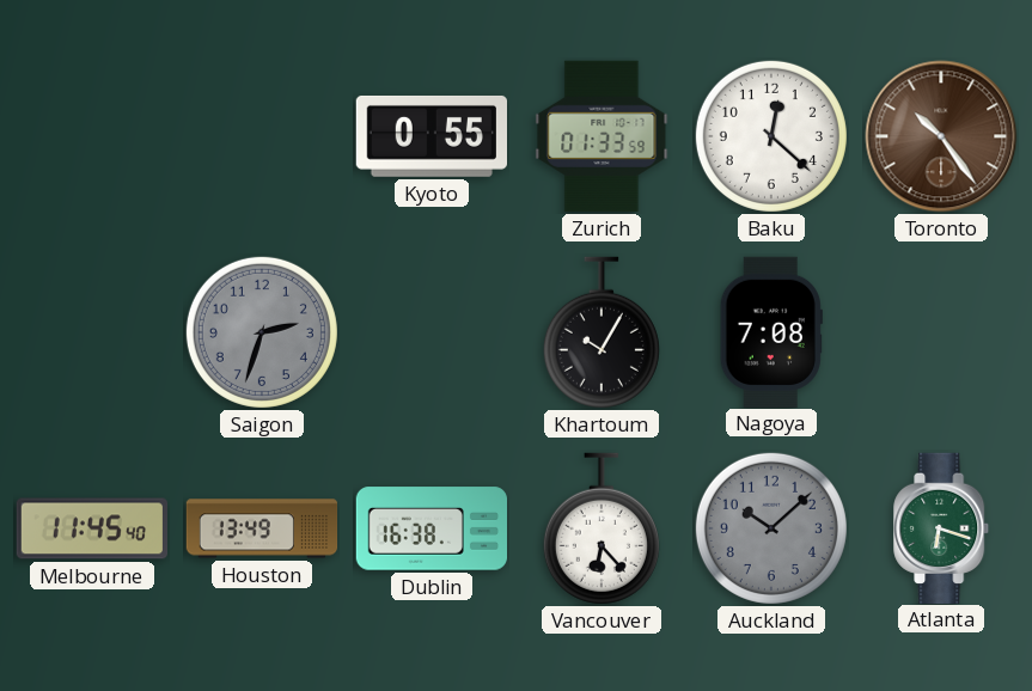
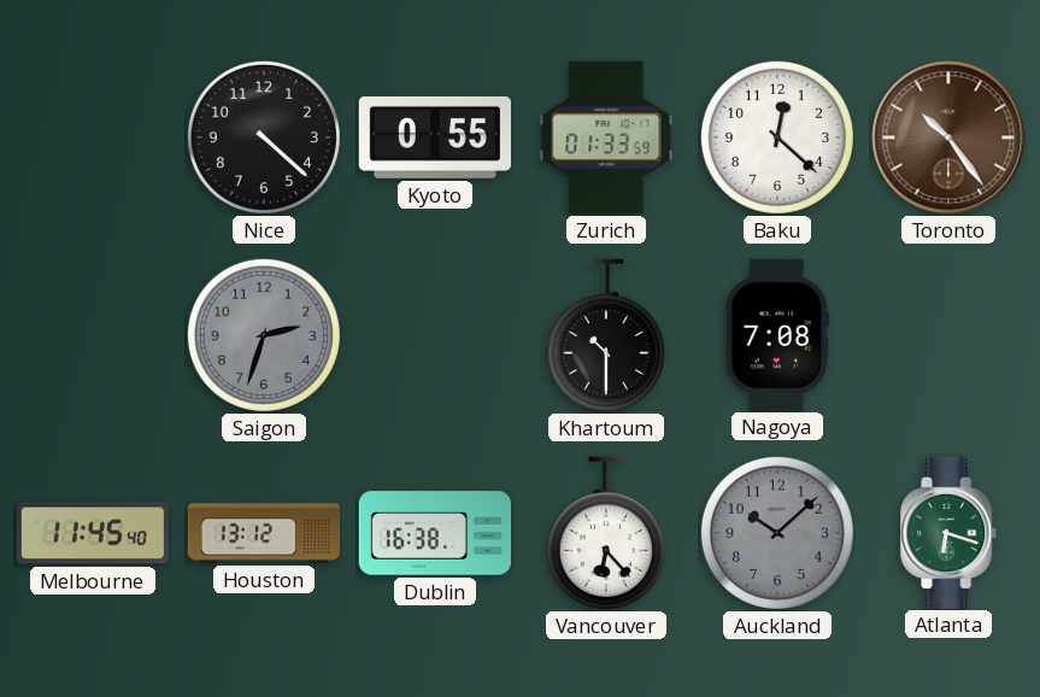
Nice: none -> 4:22
Khartoum: 10:05 -> 10:30
Houston: 13:49 -> 13:12
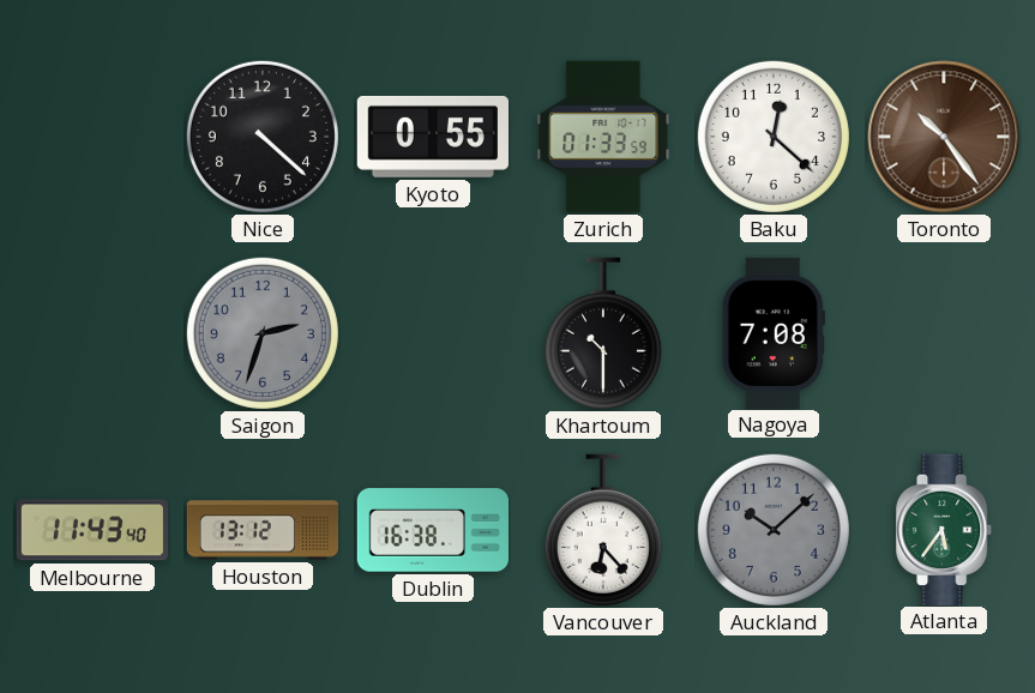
Melbourne: 11:45 -> 11:43
Atlanta: 6:18 -> 5:36
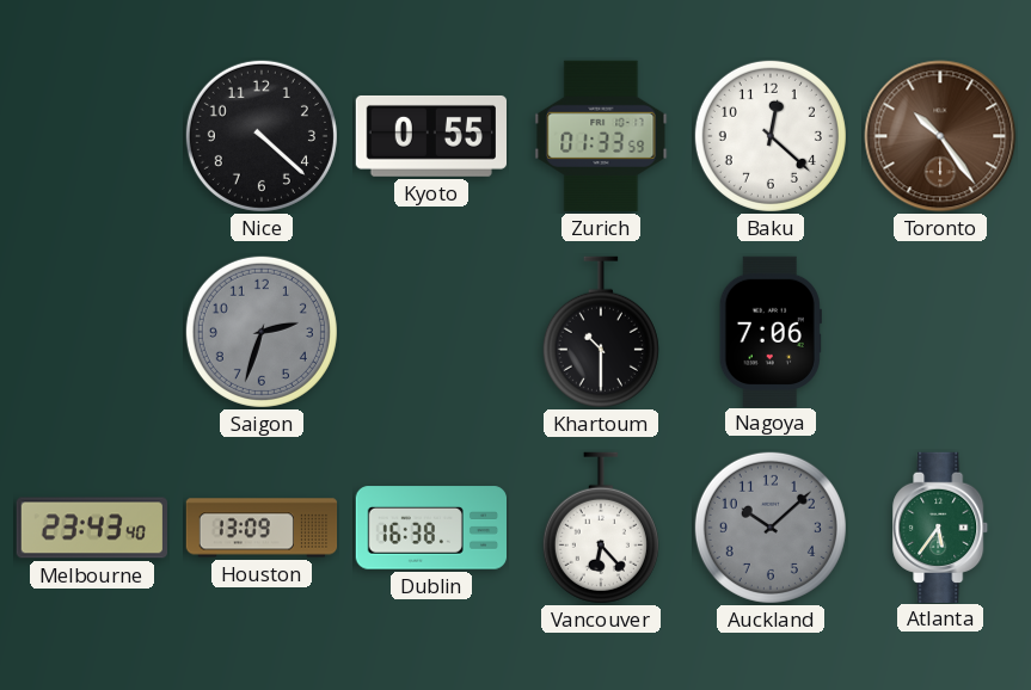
Nagoya: 7:08 -> 7:06
Melbourne: 11:43 -> 23:43
Houston: 13:12 -> 13:09
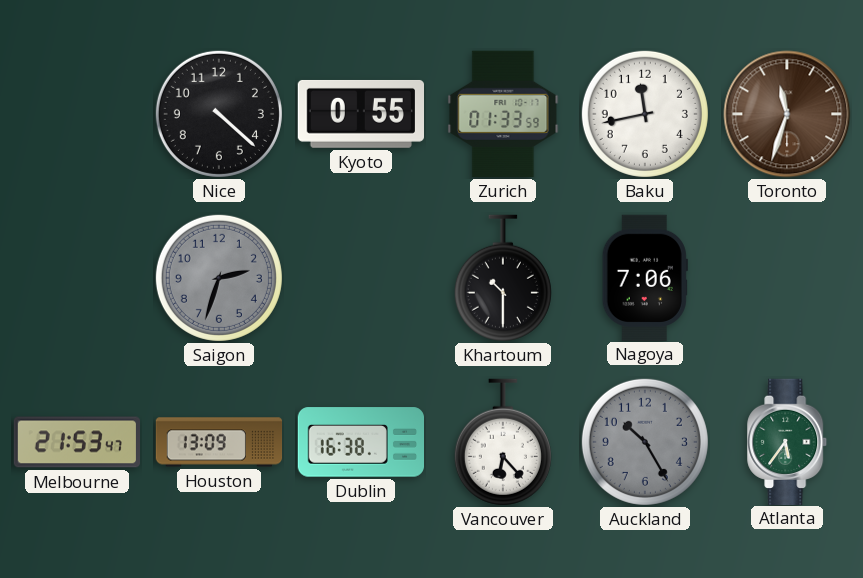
Baku: 12:22 -> 11:43
Toronto: 10:24 -> 11:33
Melbourne: 23:43 -> 21:53
Auckland: 10:08 -> 10:25
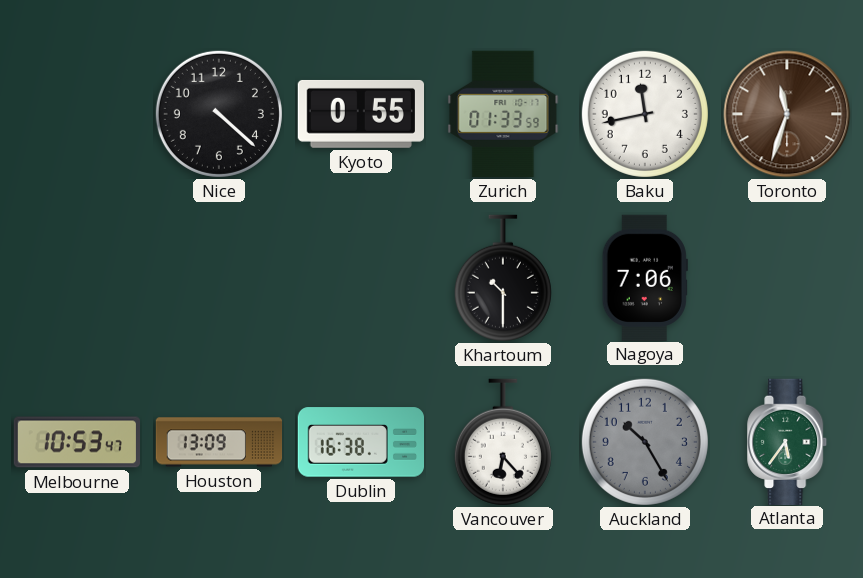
Saigon: 2:33 -> none
Melbourne: 21:53 -> 10:53
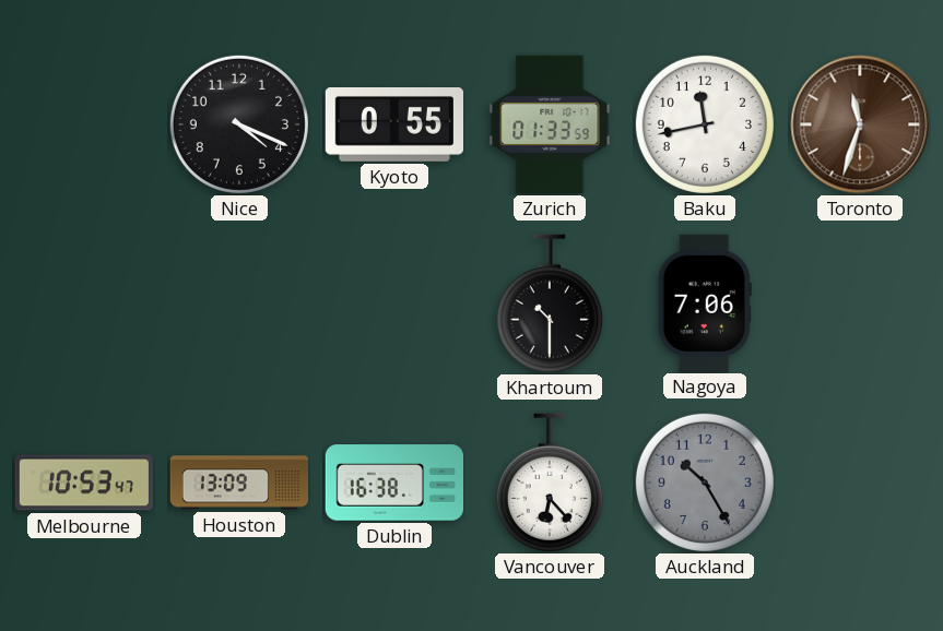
Nice: 4:22 -> 4:19
Atlanta: 5:36 -> none
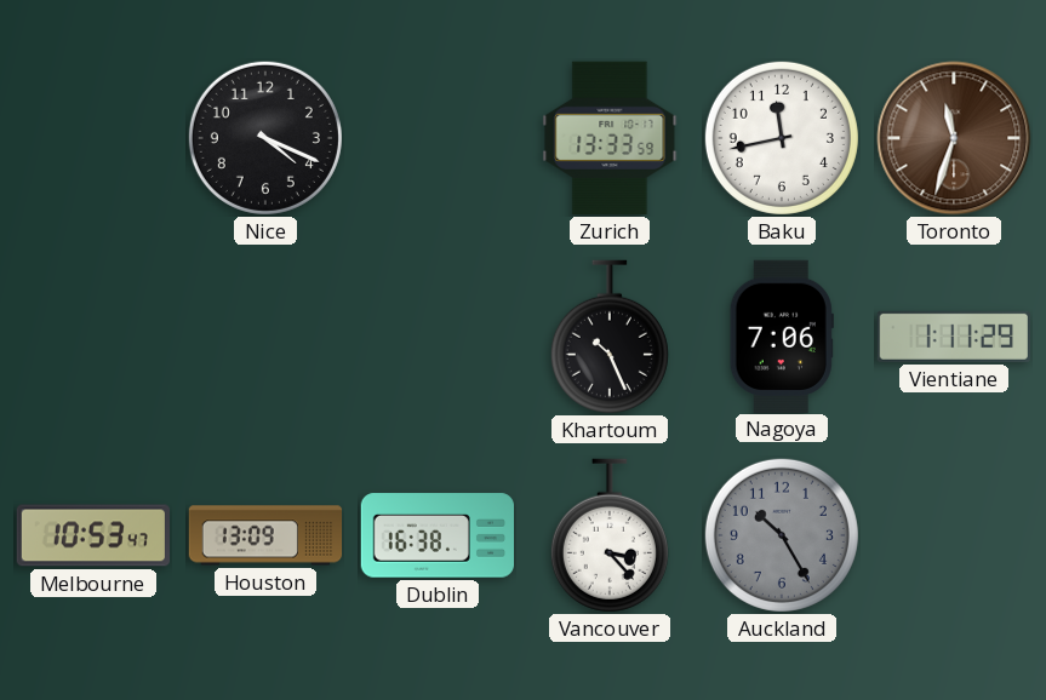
Kyoto: 0:55 -> none
Zurich: 01:33 -> 13:33
Khartoum: 10:30 -> 10:26
Vientiane: none -> 1:11
Vancouver: 6:23 -> 3:23
